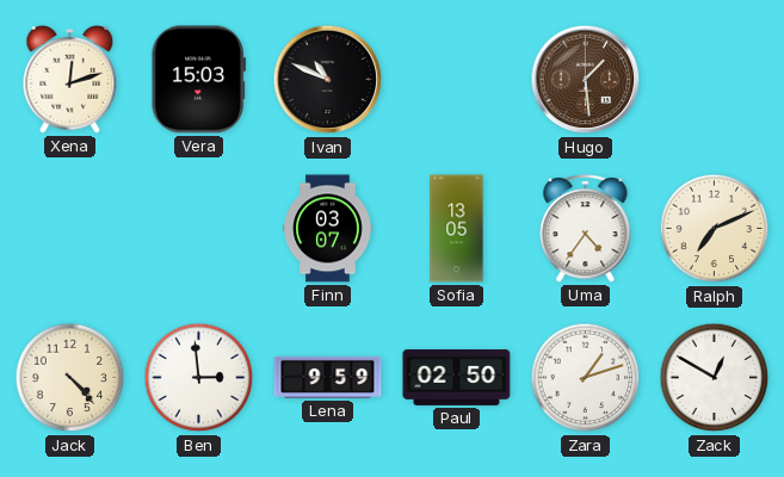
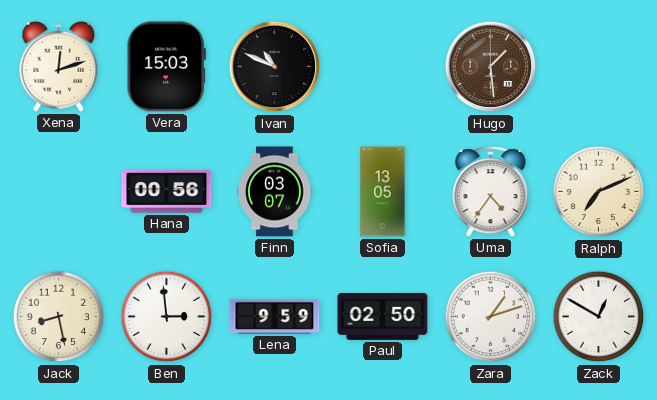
Hana: none -> 00:56
Jack: 4:23 -> 8:28
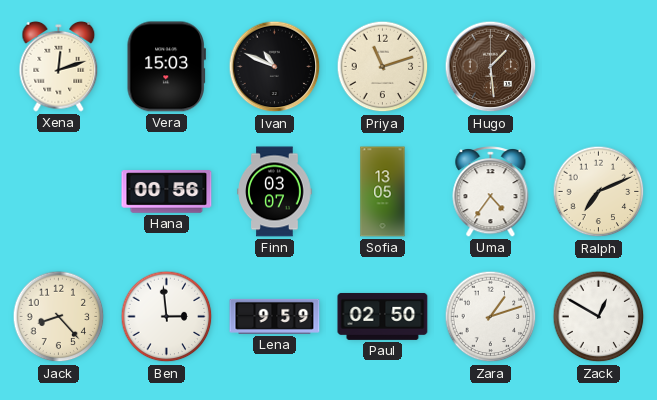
Priya: none -> 11:12
Jack: 8:28 -> 8:23
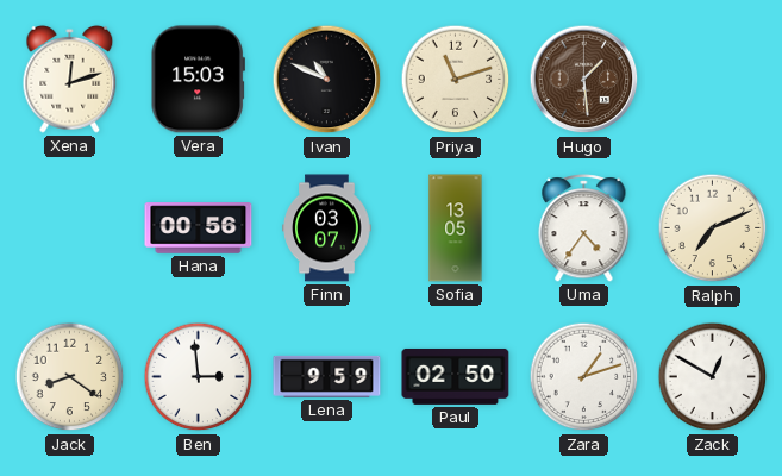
Jack: 8:23 -> 8:21
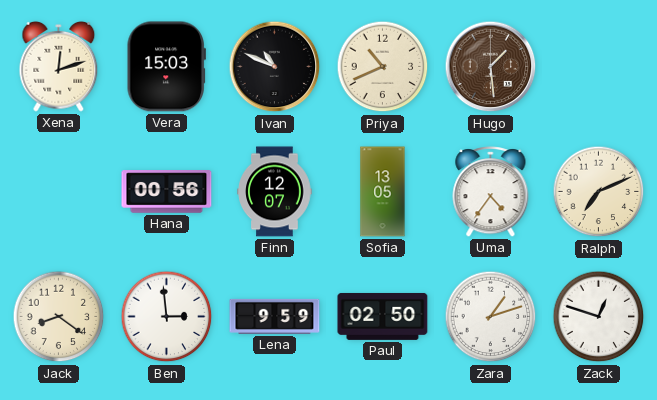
Priya: 11:12 -> 10:41
Finn: 03:07 -> 12:07
Zack: 12:50 -> 12:48
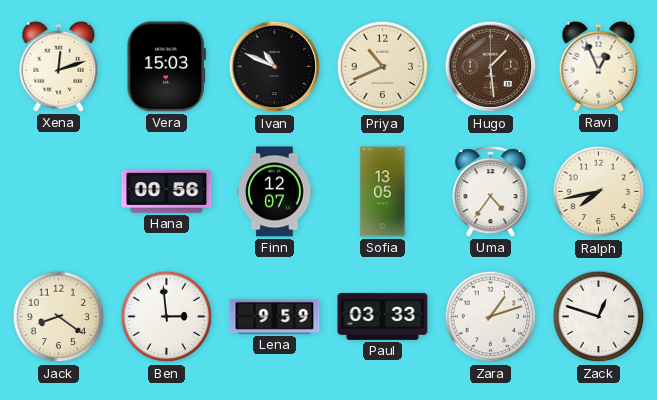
Ravi: none -> 12:56
Ralph: 7:11 -> 7:43
Paul: 02:50 -> 03:33
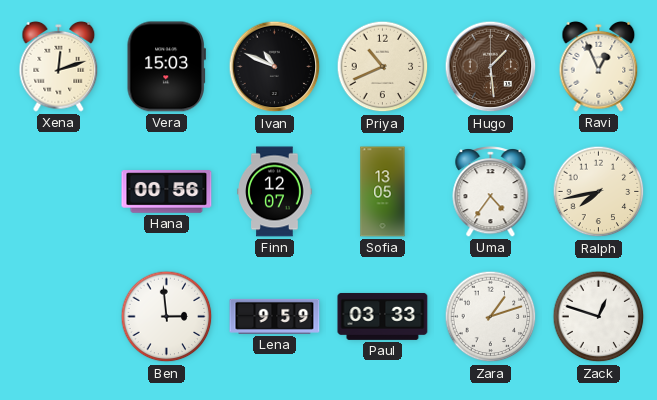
Jack: 8:21 -> none
